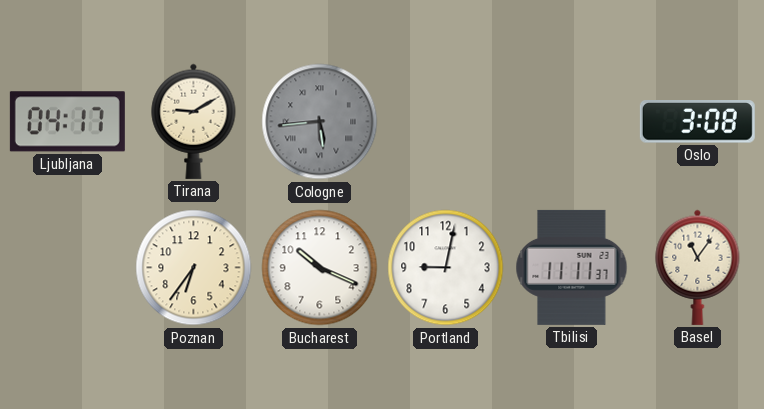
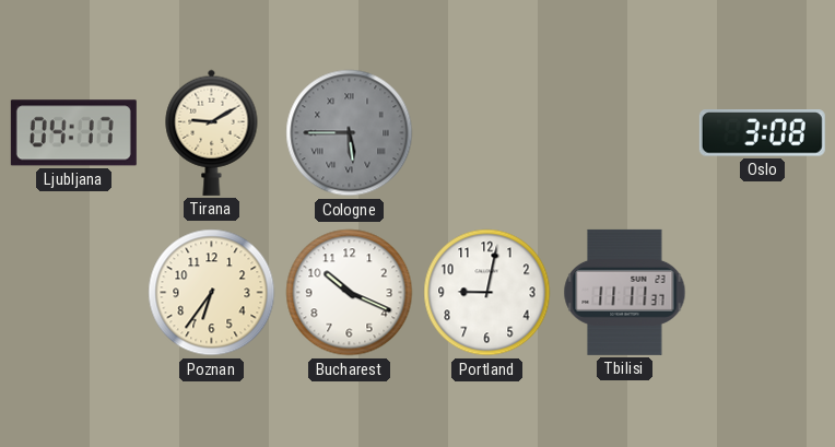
Cologne: 5:44 -> 5:45
Basel: 11:06 -> none
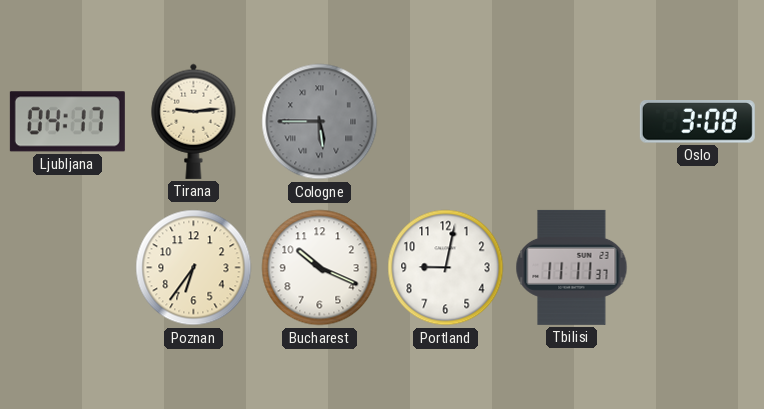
Tirana: 9:10 -> 9:14
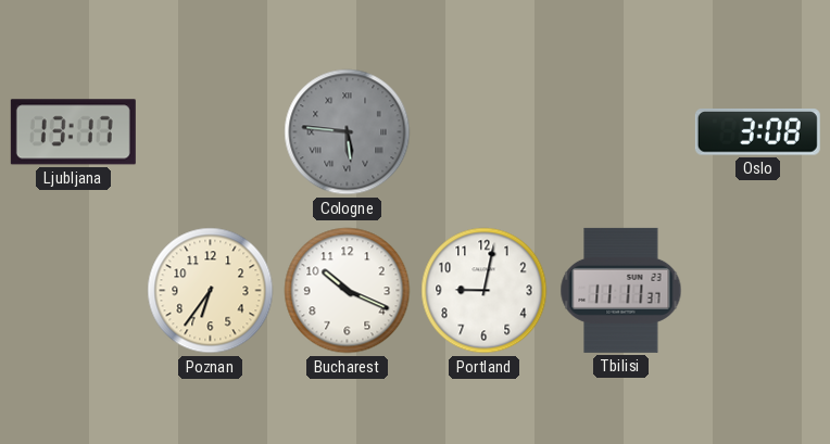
Ljubljana: 04:17 -> 13:17
Tirana: 9:14 -> none
Cologne: 5:45 -> 5:46
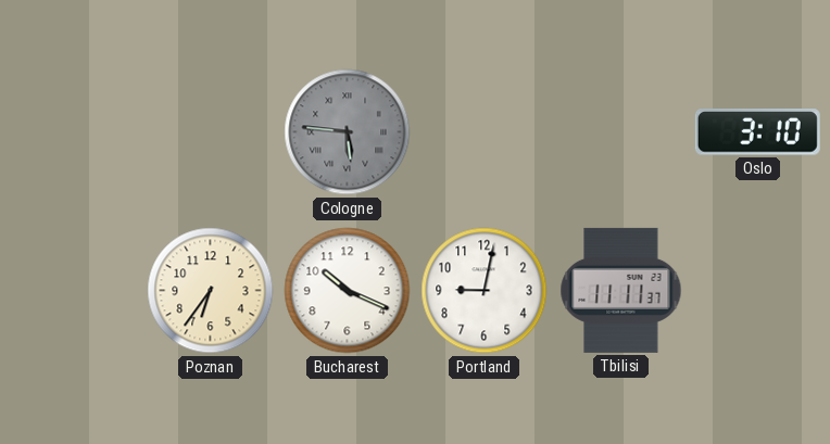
Ljubljana: 13:17 -> none
Oslo: 3:08 -> 3:10
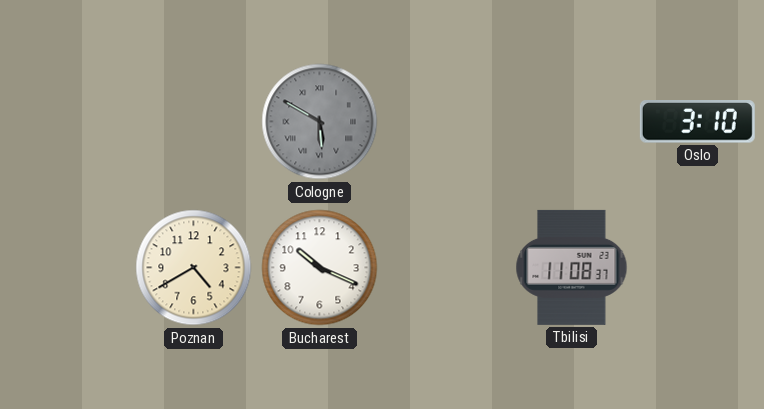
Cologne: 5:46 -> 5:50
Poznan: 6:36 -> 4:40
Portland: 9:02 -> none
Tbilisi: 11:11 -> 11:08
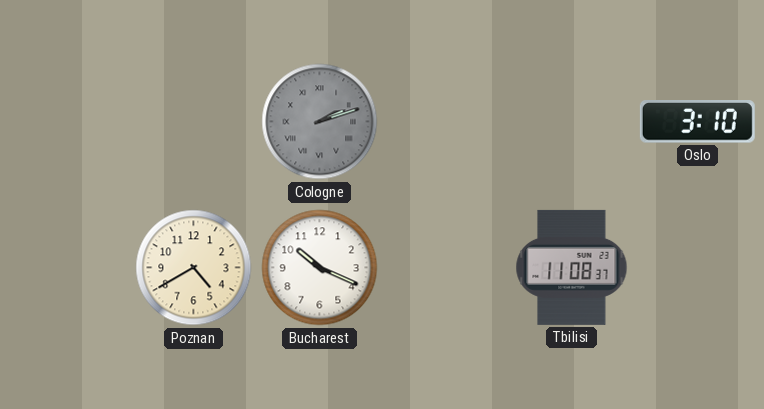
Cologne: 5:50 -> 2:12
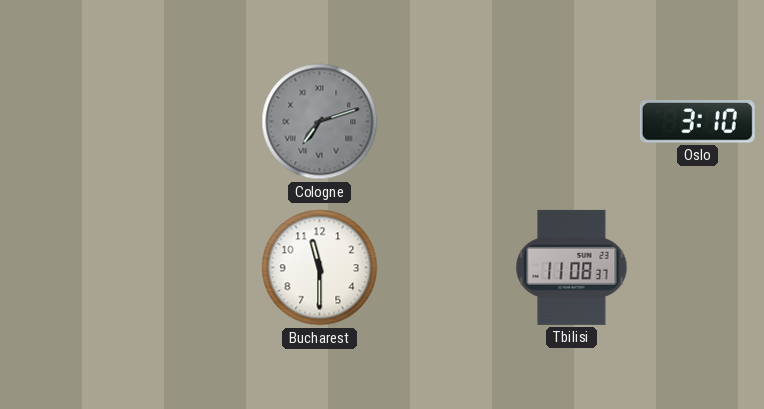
Cologne: 2:12 -> 7:12
Poznan: 4:40 -> none
Bucharest: 10:19 -> 11:30
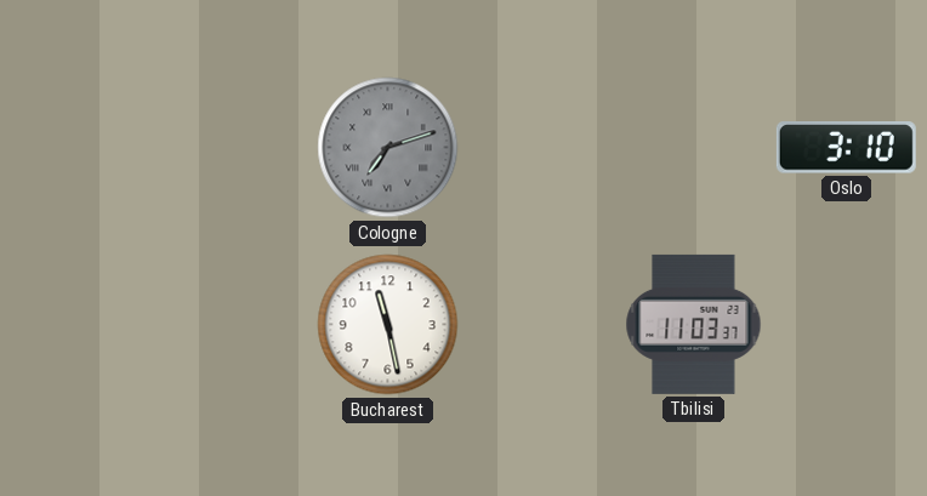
Bucharest: 11:30 -> 11:28
Tbilisi: 11:08 -> 11:03
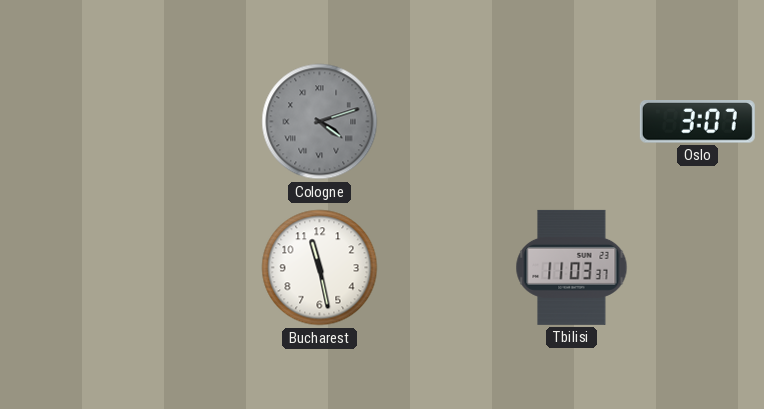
Cologne: 7:12 -> 4:12
Oslo: 3:10 -> 3:07
